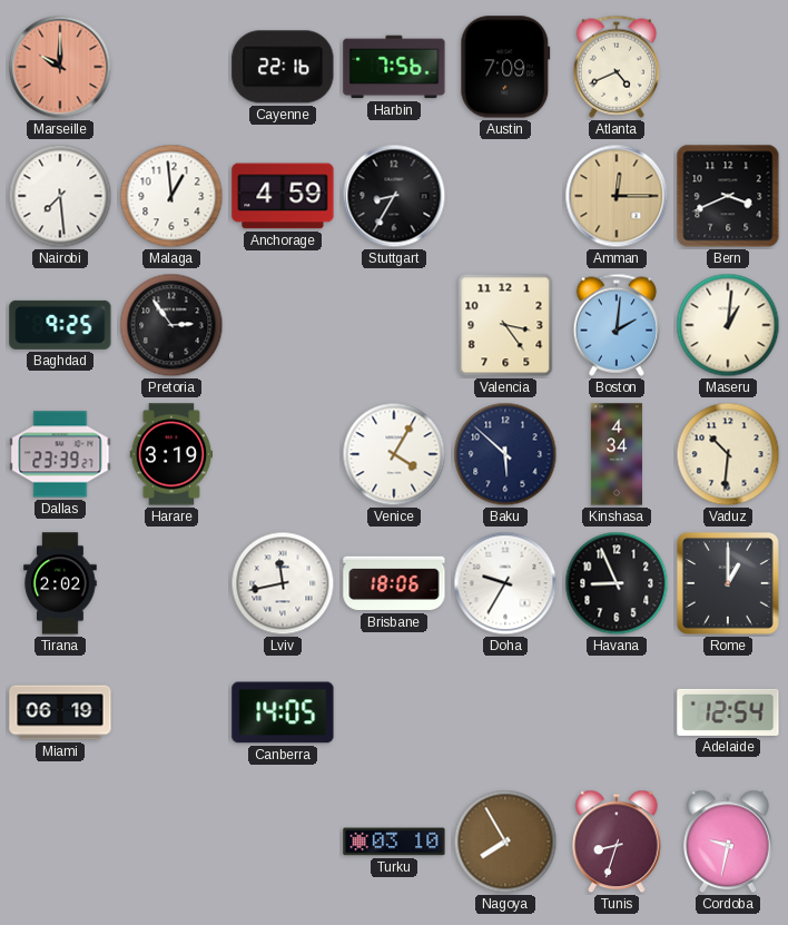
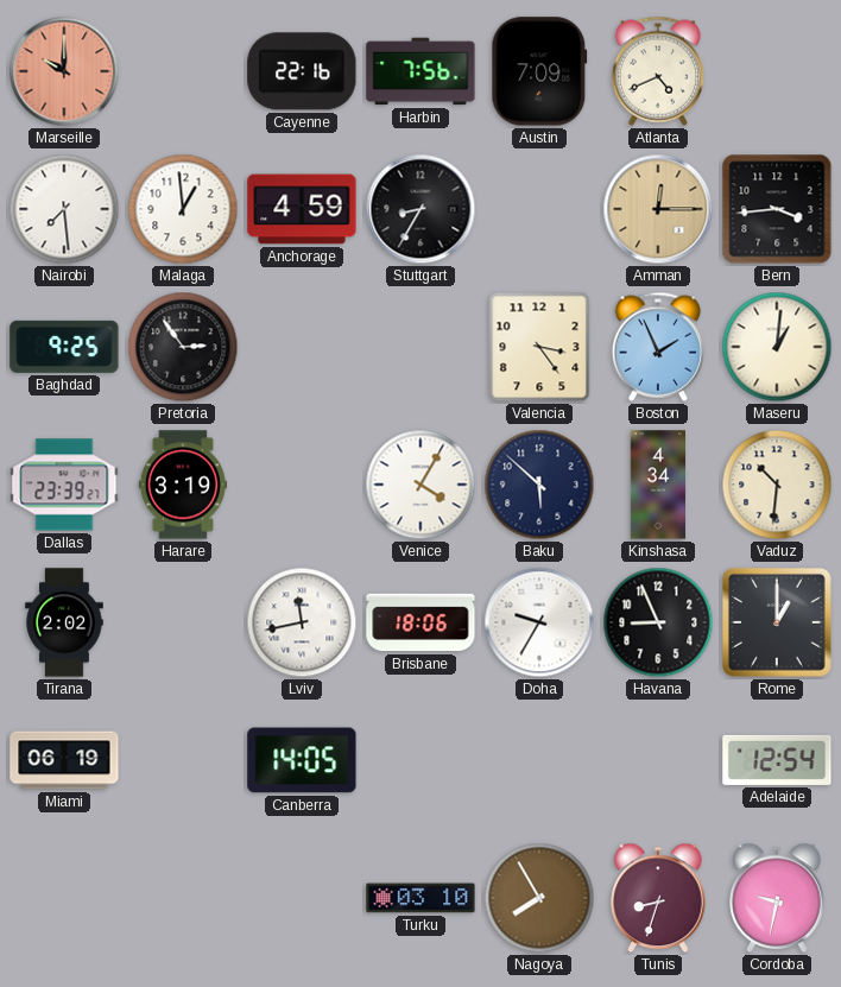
Bern: 3:41 -> 3:44
Boston: 2:01 -> 1:56
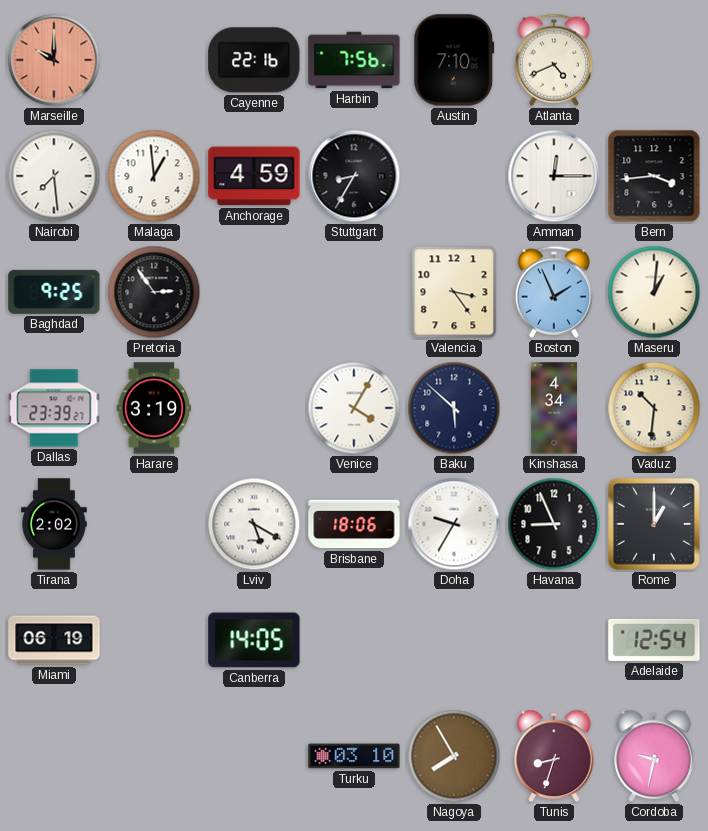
Austin: 7:09 -> 7:10
Amman dial: champagne -> white
Lviv: 11:43 -> 5:20
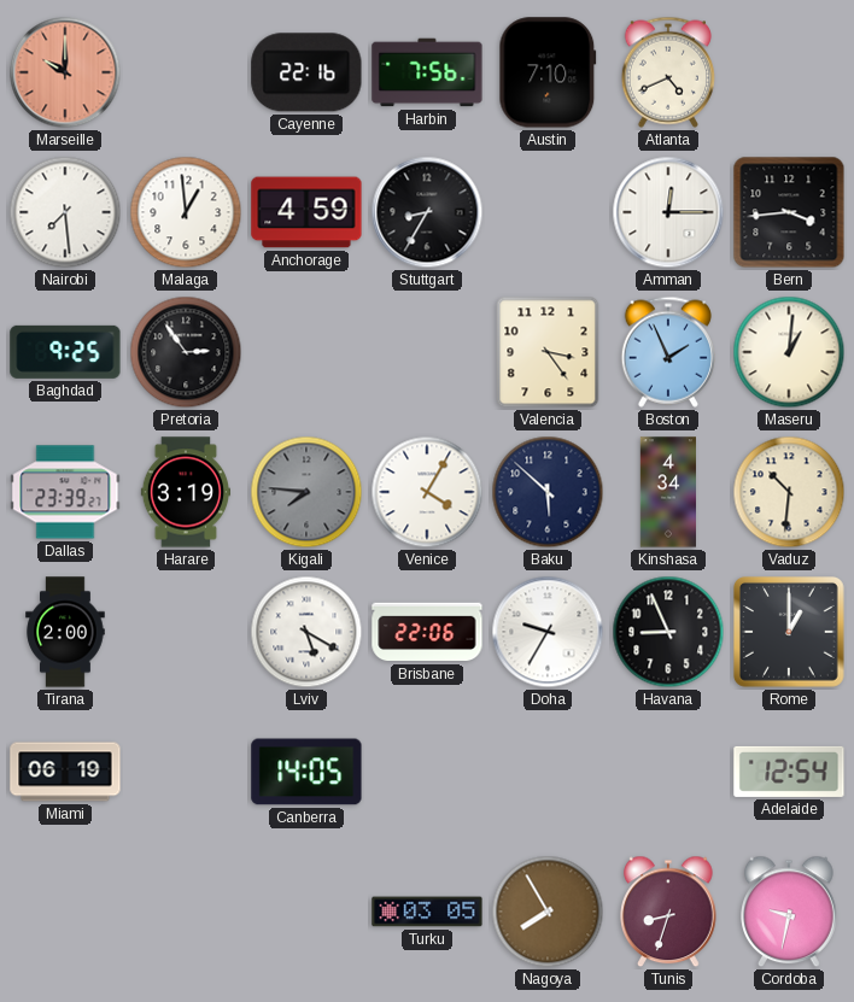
Kigali: none -> 7:46
Tirana: 2:02 -> 2:00
Brisbane: 18:06 -> 22:06
Turku: 03:10 -> 03:05
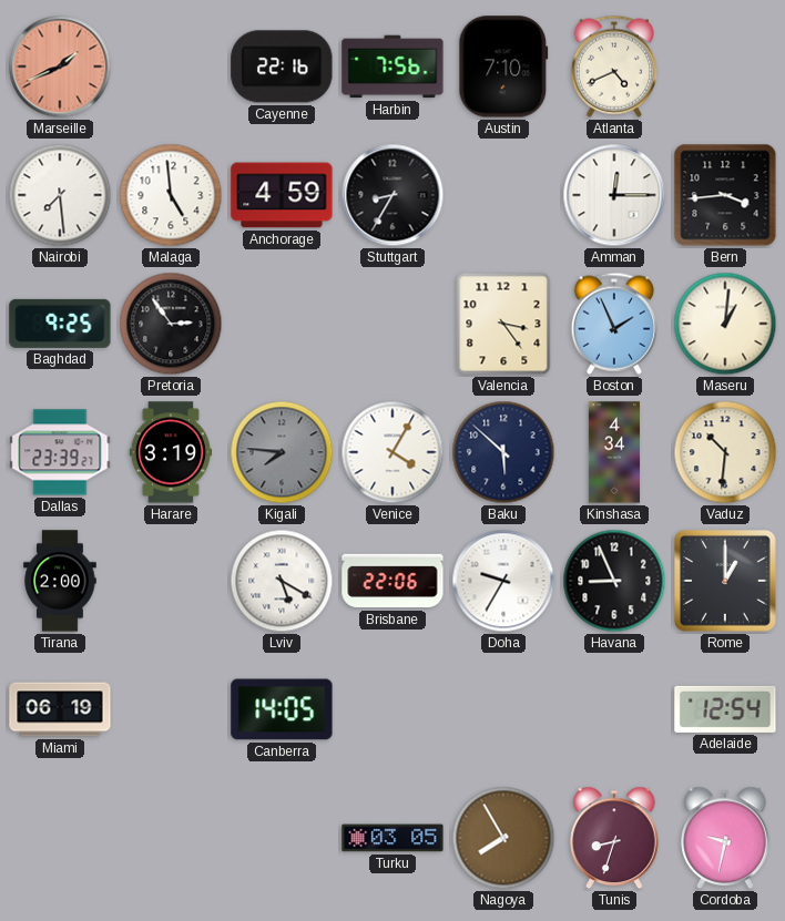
Marseille: 10:00 -> 1:41
Malaga: 12:59 -> 4:59
